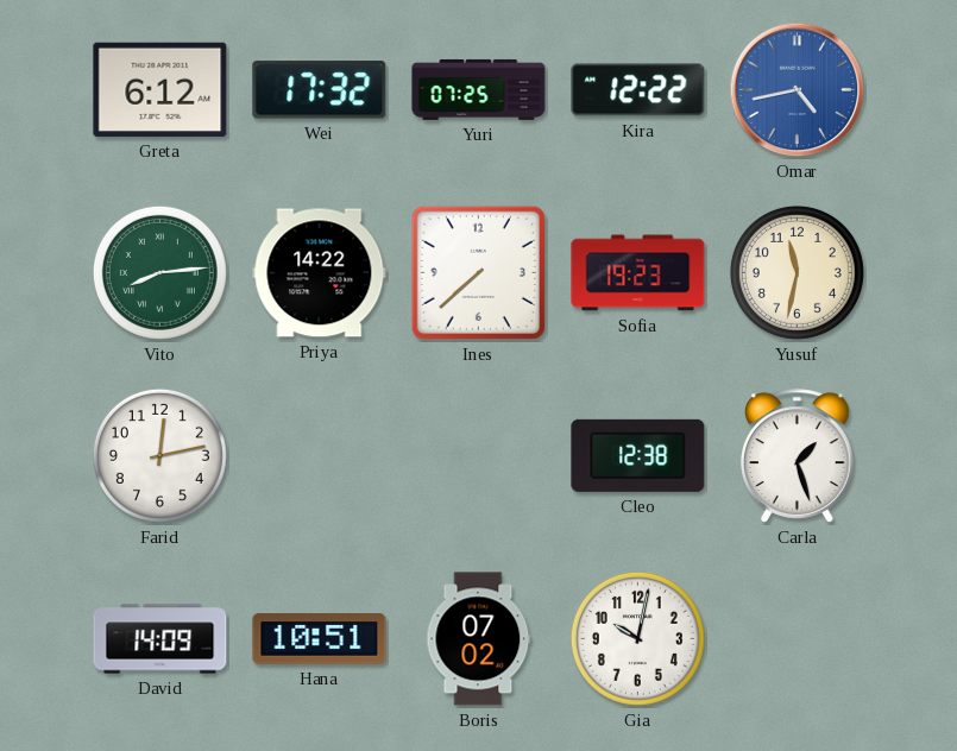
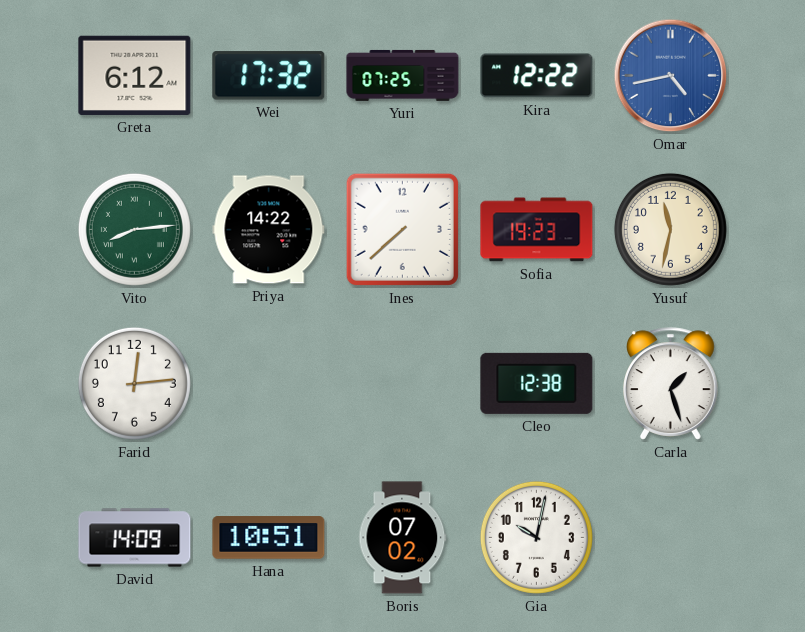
Farid: 12:13 -> 12:14
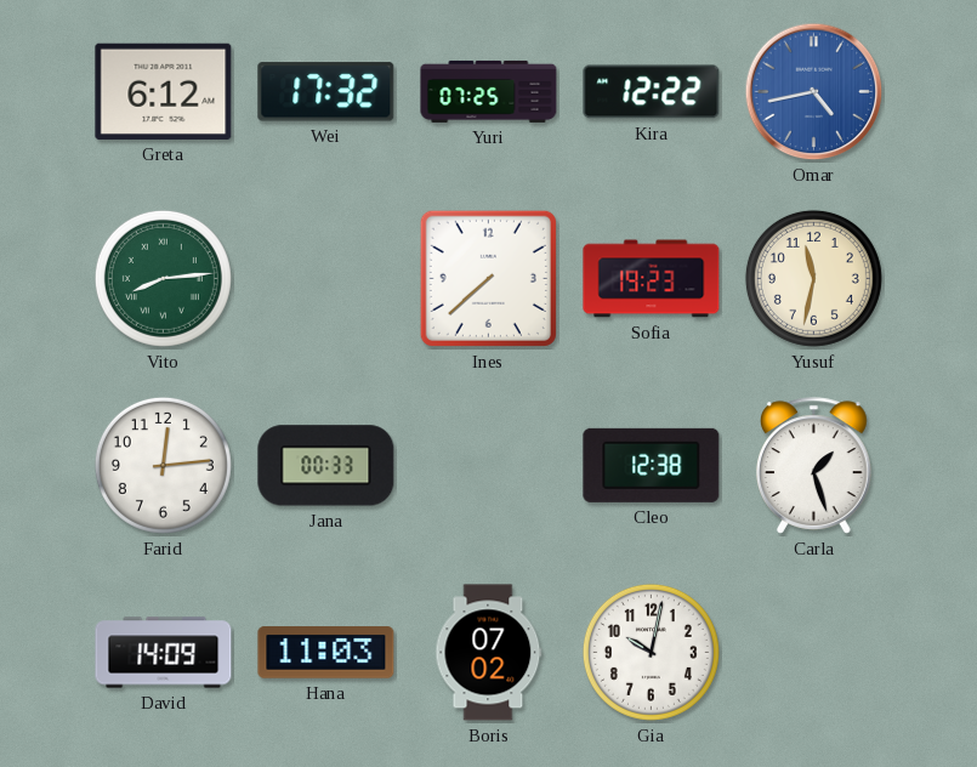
Priya: 14:22 -> none
Jana: none -> 00:33
Hana: 10:51 -> 11:03
